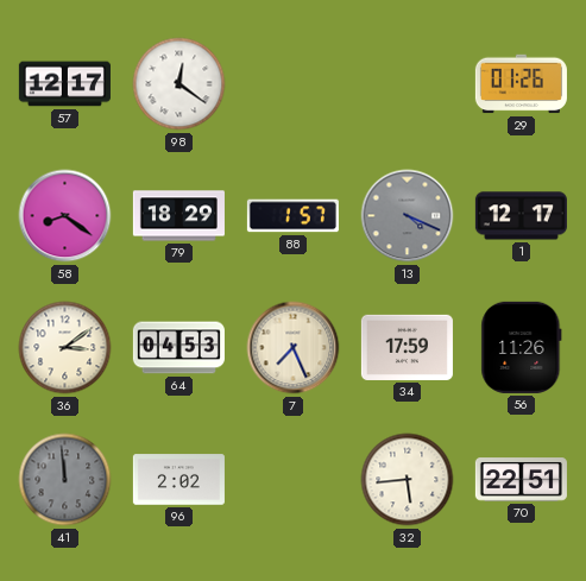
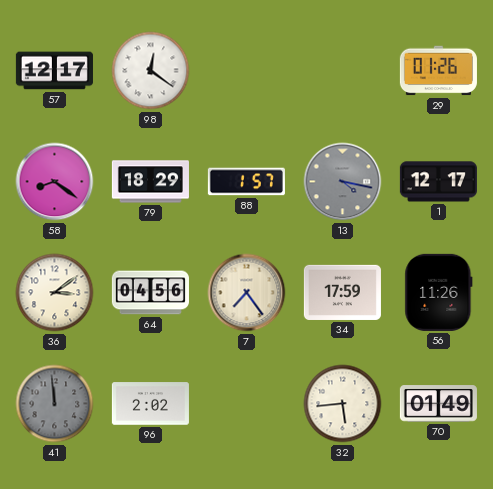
13: 4:19 -> 4:17
64: 04:53 -> 04:56
7: 7:26 -> 7:24
70: 22:51 -> 01:49
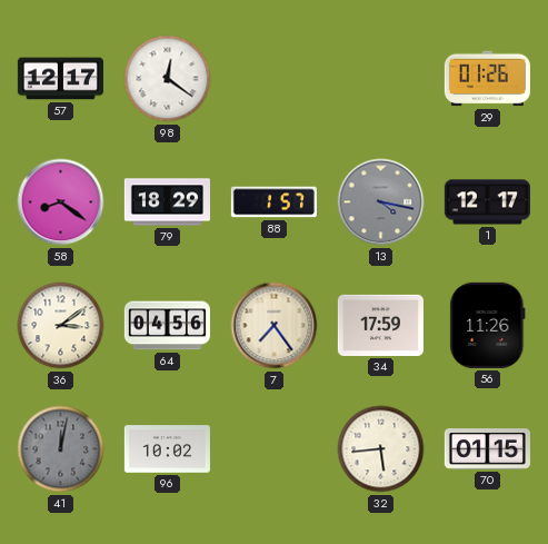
41: 11:59 -> 12:02
96: 2:02 -> 10:02
70: 01:49 -> 01:15
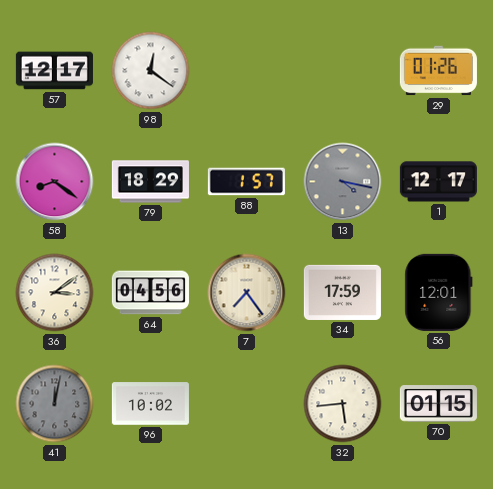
56: 11:26 -> 12:01
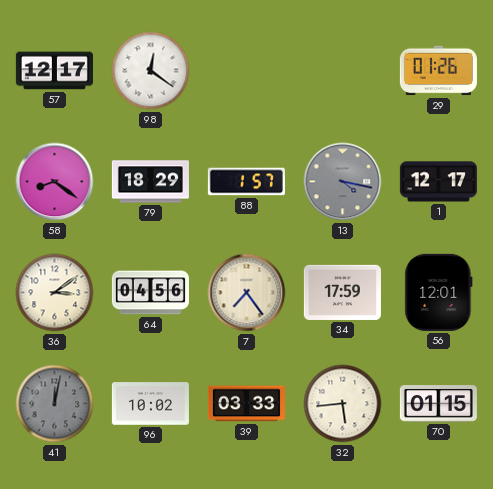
39: none -> 03:33
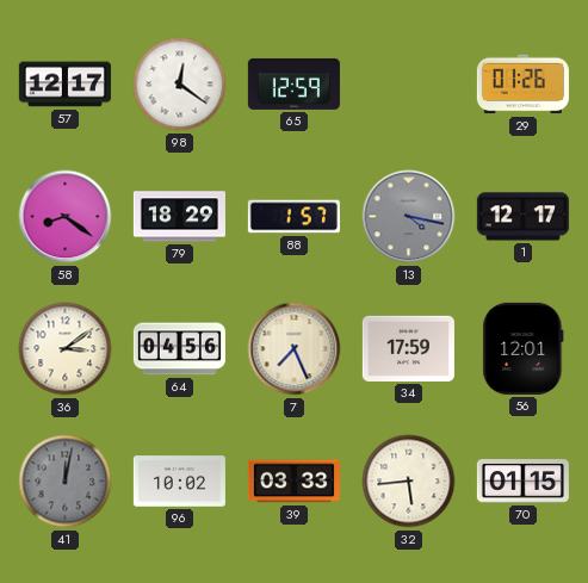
65: none -> 12:59
7: 7:24 -> 7:26
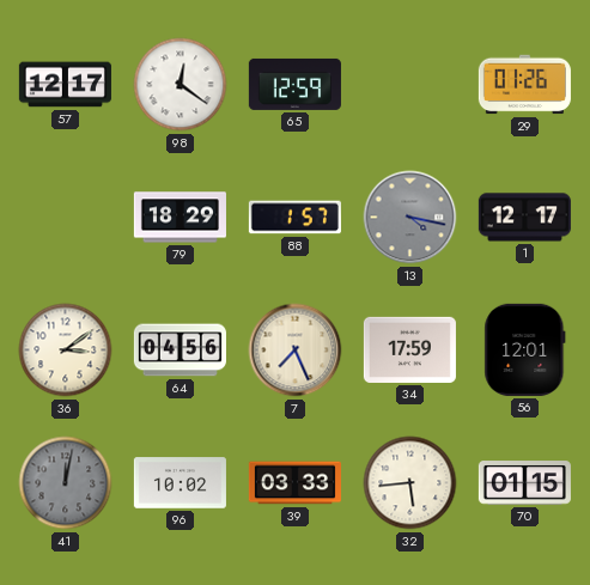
58: 8:21 -> none
